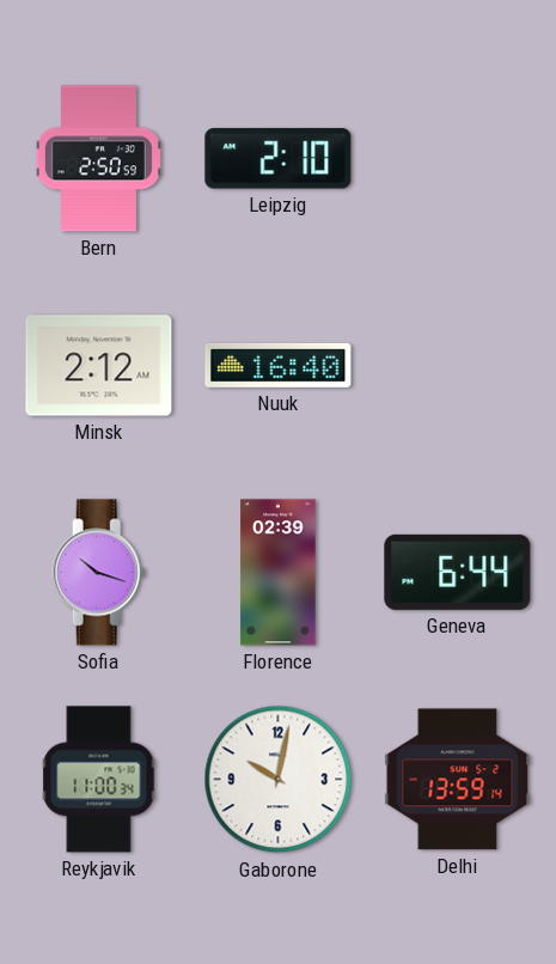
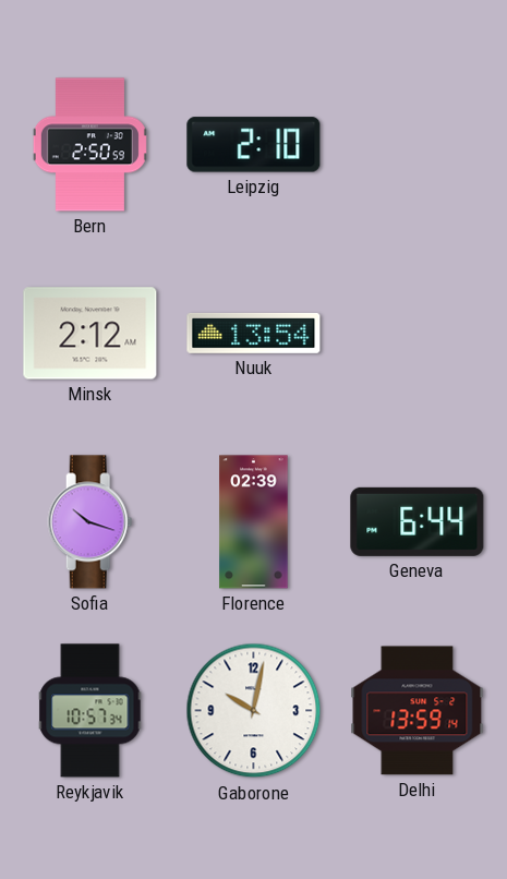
Nuuk: 16:40 -> 13:54
Reykjavik: 11:00 -> 10:57
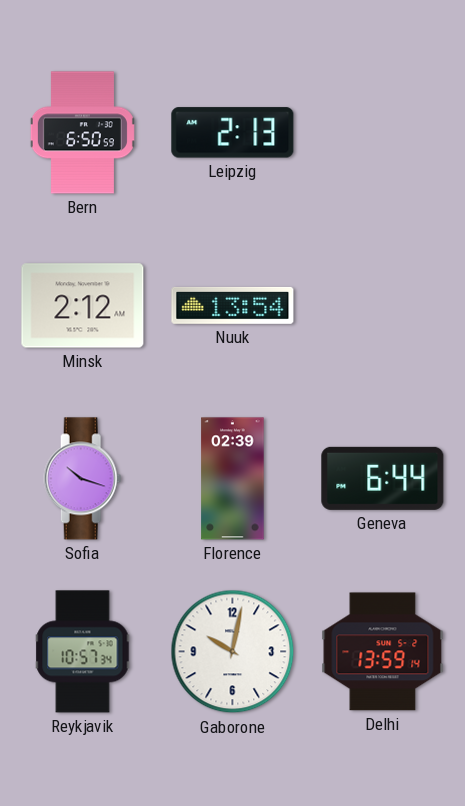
Bern: 2:50 -> 6:50
Leipzig: 2:10 -> 2:13
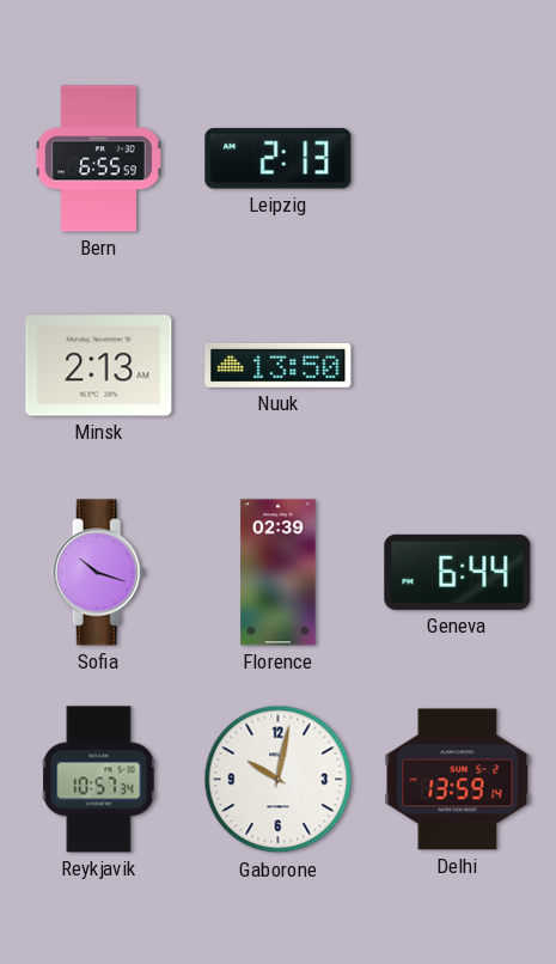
Bern: 6:50 -> 6:55
Minsk: 2:12 -> 2:13
Nuuk: 13:54 -> 13:50
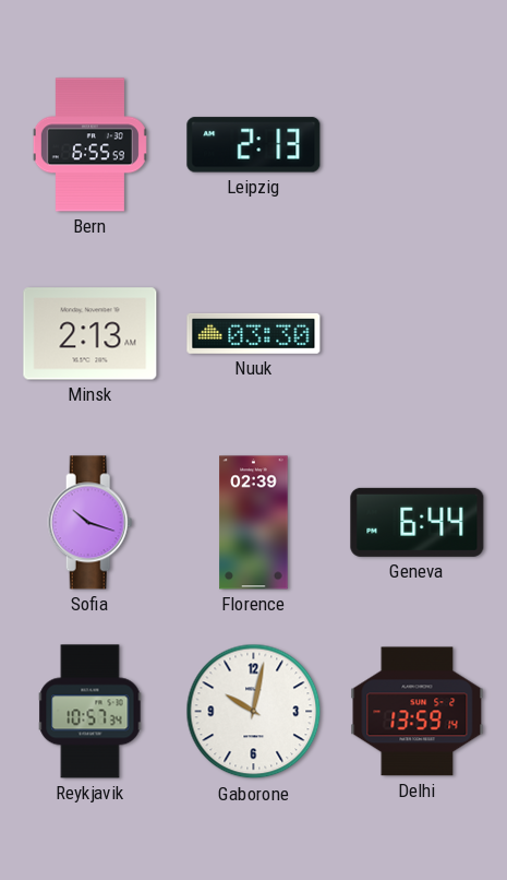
Nuuk: 13:50 -> 03:30
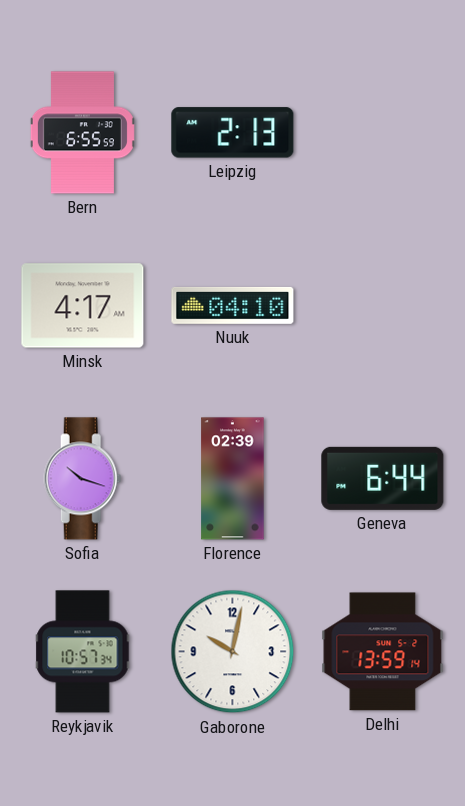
Minsk: 2:13 -> 4:17
Nuuk: 03:30 -> 04:10
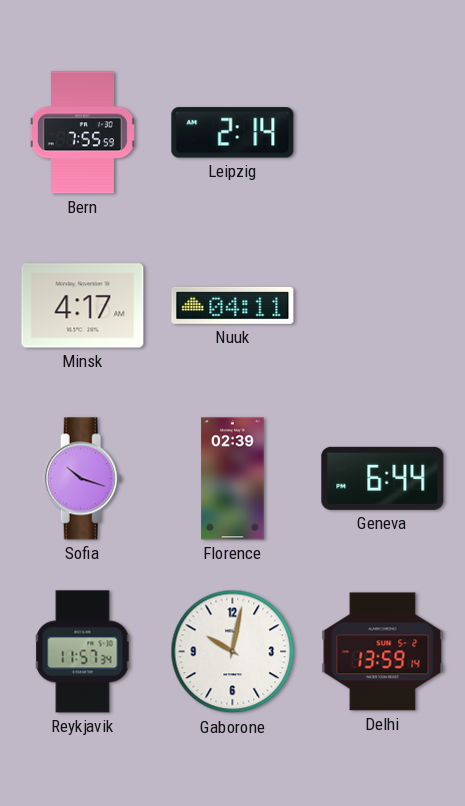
Bern: 6:55 -> 7:55
Leipzig: 2:13 -> 2:14
Nuuk: 04:10 -> 04:11
Reykjavik: 10:57 -> 11:57
